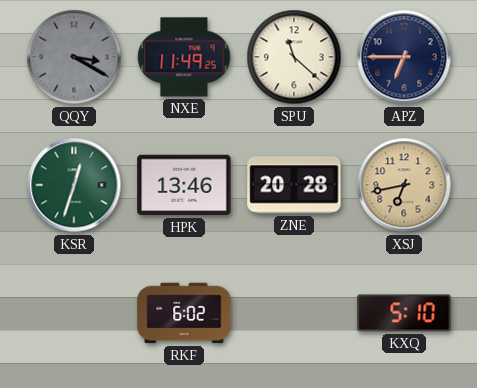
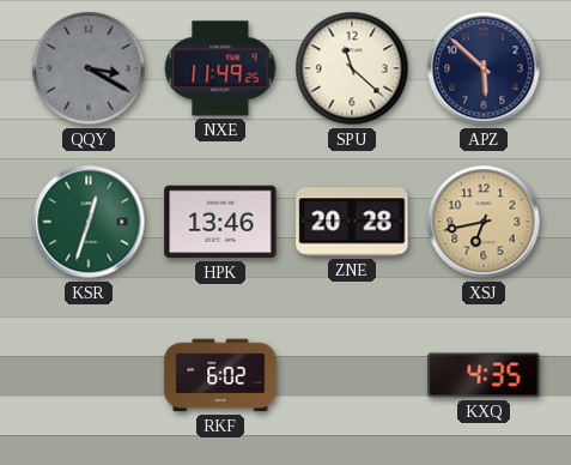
APZ: 6:45 -> 5:52
KXQ: 5:10 -> 4:35
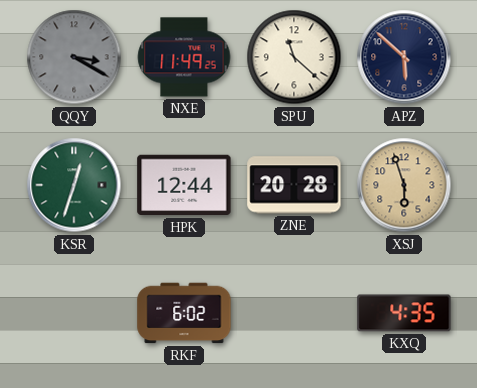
HPK: 13:46 -> 12:44
XSJ: 6:43 -> 5:57
